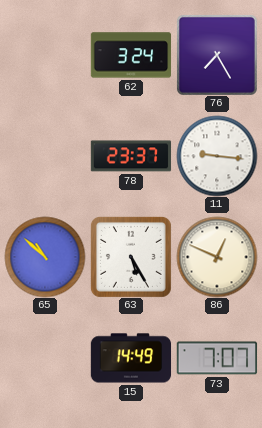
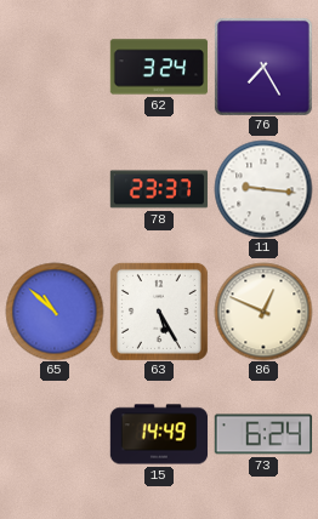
73: 7:07 -> 6:24
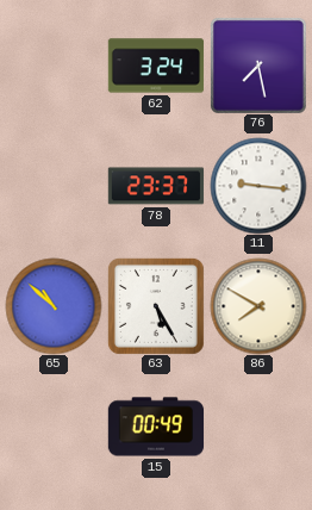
76: 7:25 -> 7:28
86: 12:49 -> 7:50
15: 14:49 -> 00:49
73: 6:24 -> none
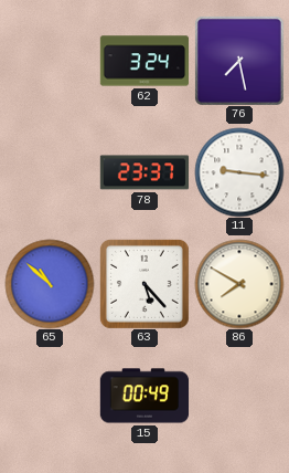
63: 5:25 -> 5:23
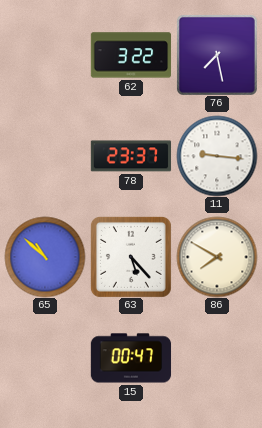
62: 3:24 -> 3:22
15: 00:49 -> 00:47
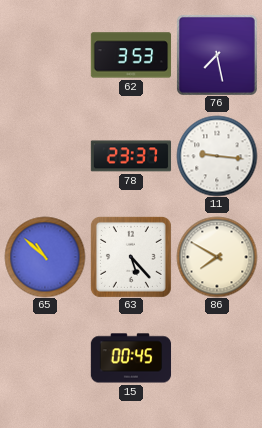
62: 3:22 -> 3:53
15: 00:47 -> 00:45
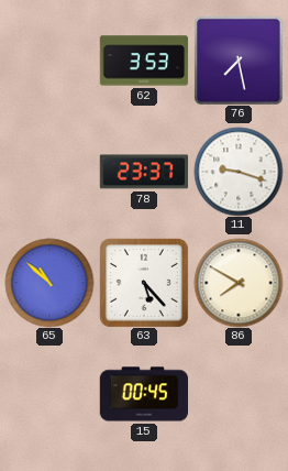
11: 9:16 -> 9:18
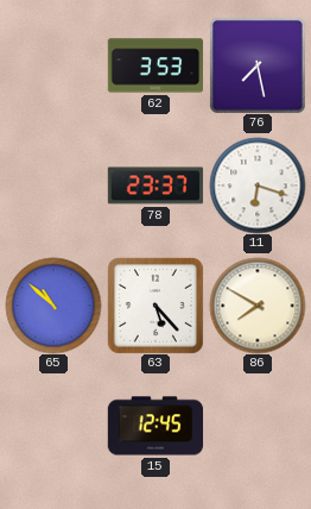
11: 9:18 -> 6:18
15: 00:45 -> 12:45
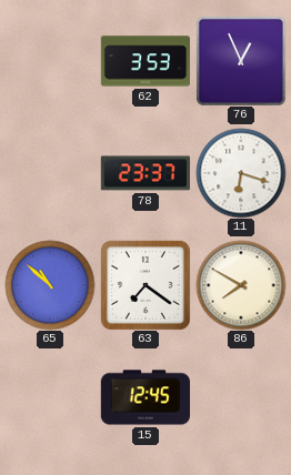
76: 7:28 -> 12:56
63: 5:23 -> 7:21
